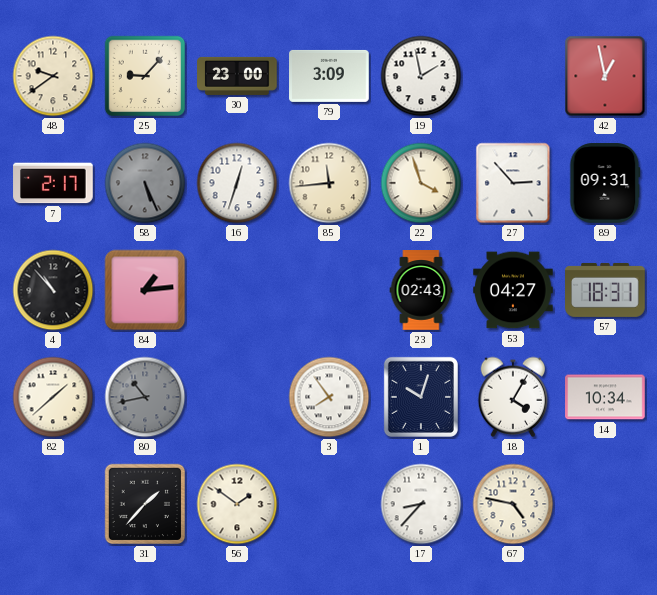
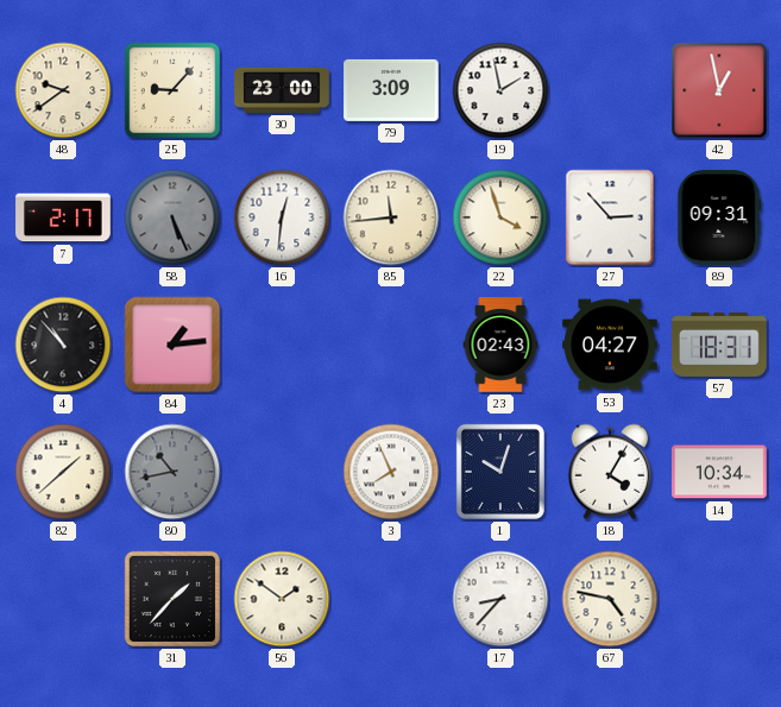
16: 12:33 -> 12:31
3: 7:54 -> 7:56
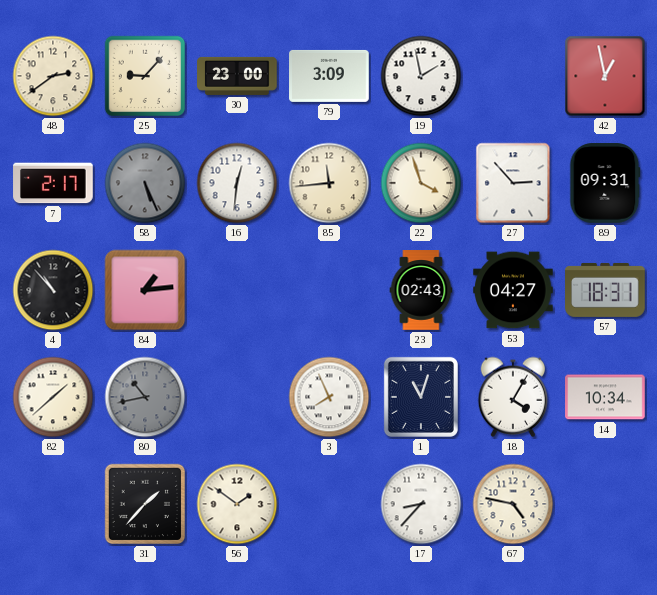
48: 9:39 -> 2:39
1: 10:03 -> 11:03
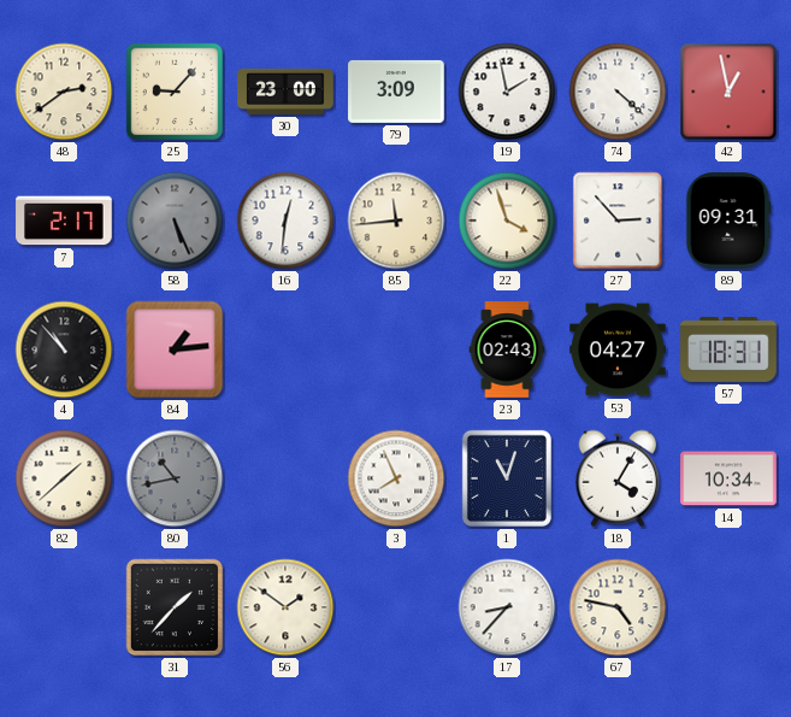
74: none -> 4:22
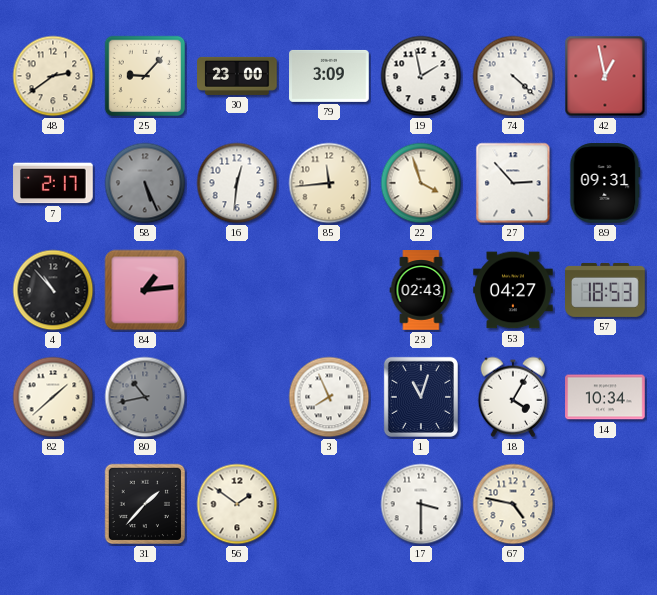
57: 18:31 -> 18:53
17: 8:37 -> 3:30
